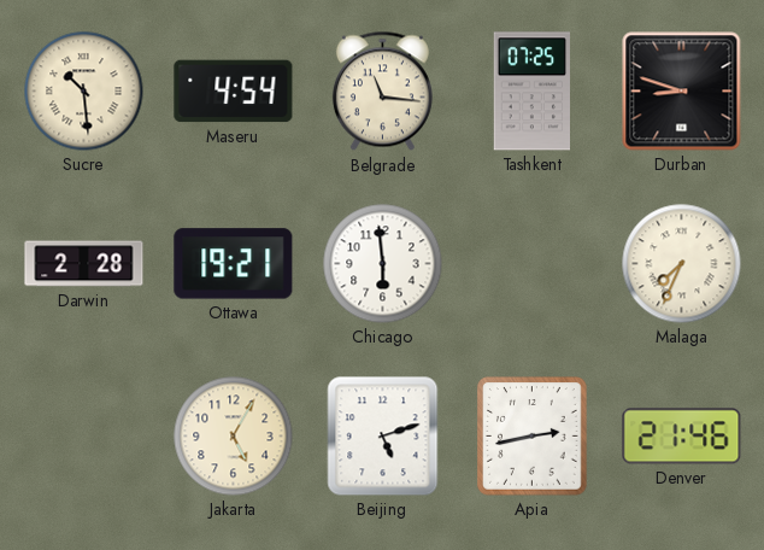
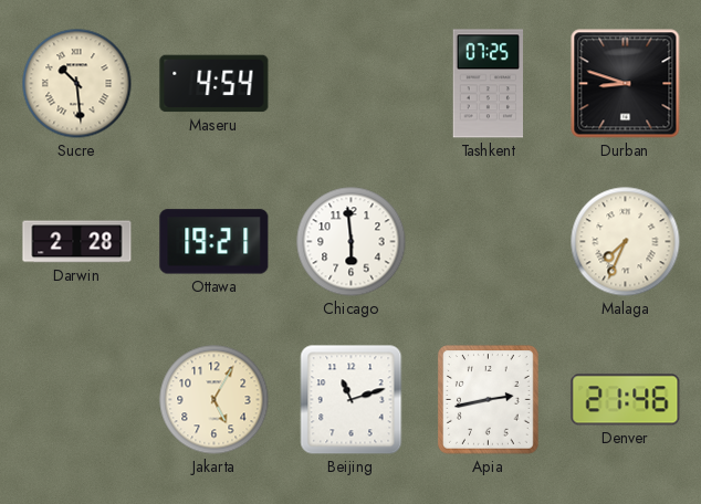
Belgrade: 11:16 -> none
Beijing: 5:12 -> 11:12
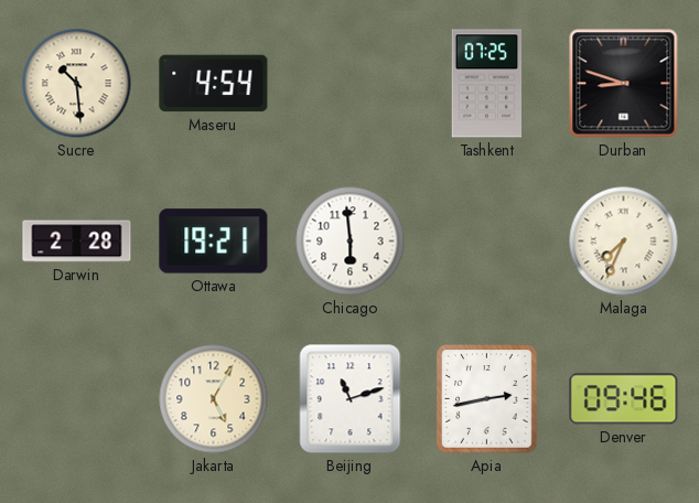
Denver: 21:46 -> 09:46
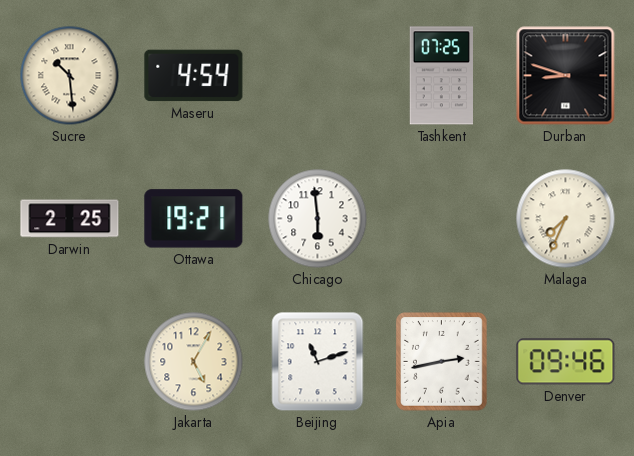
Darwin: 2:28 -> 2:25
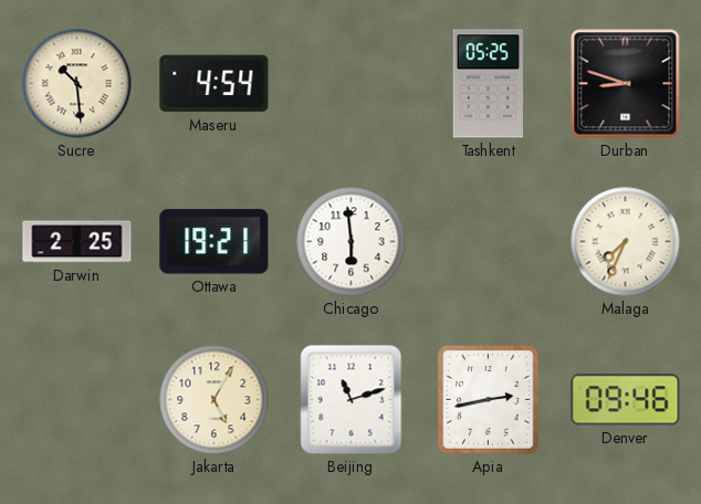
Tashkent: 07:25 -> 05:25
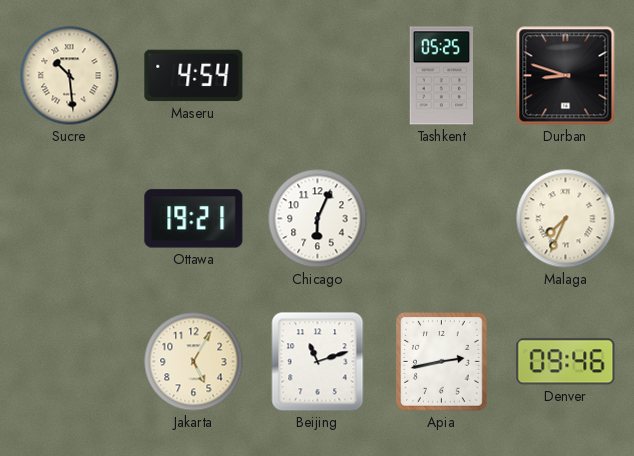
Darwin: 2:25 -> none
Chicago: 5:59 -> 6:04
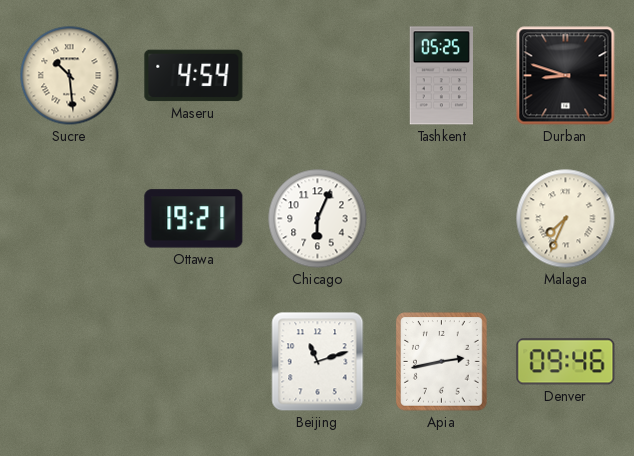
Jakarta: 5:05 -> none
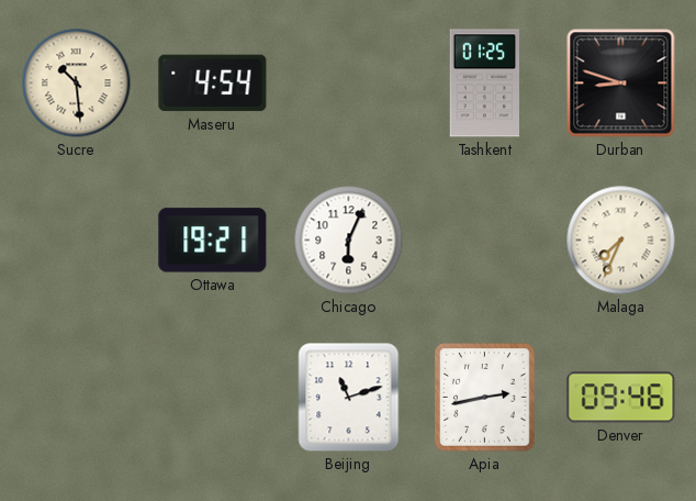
Tashkent: 05:25 -> 01:25
